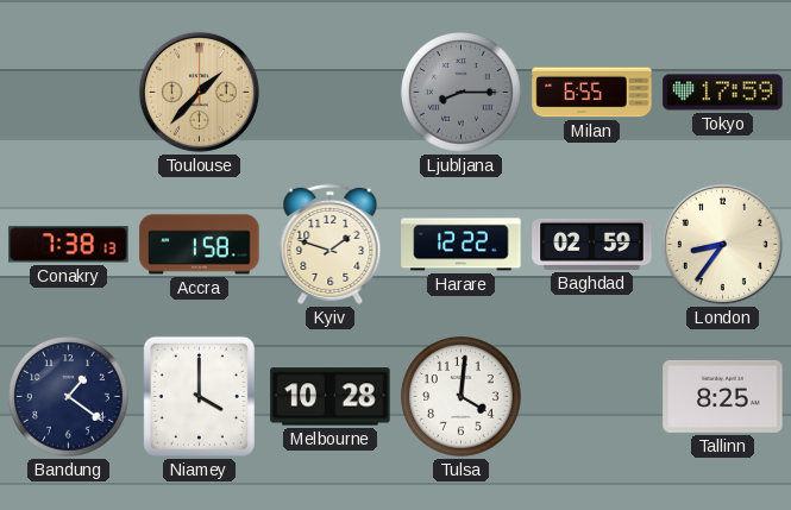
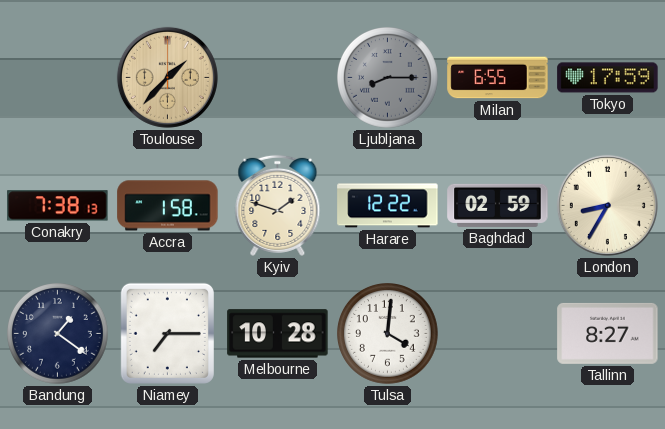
London: 8:36 -> 8:35
Niamey: 4:00 -> 7:15
Tallinn: 8:25 -> 8:27
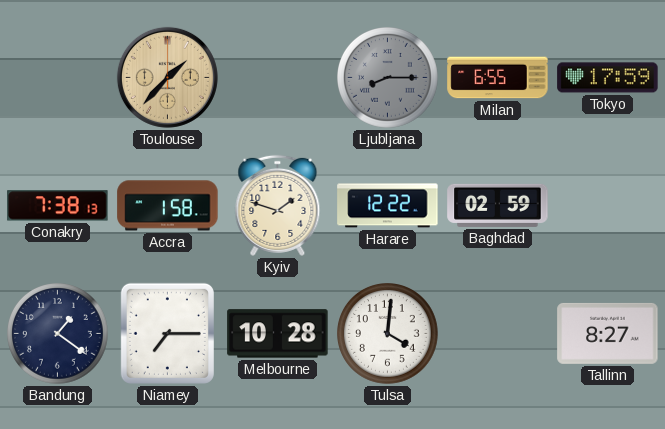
London: 8:35 -> none
